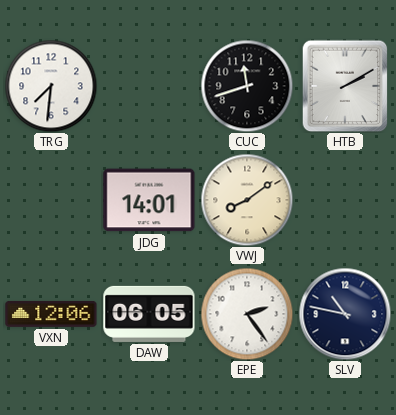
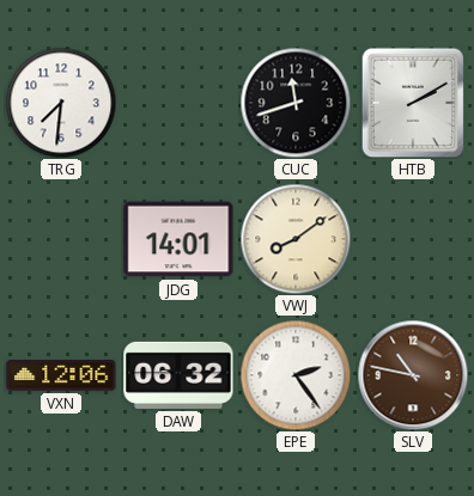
DAW: 06:05 -> 06:32
SLV dial: navy -> brown
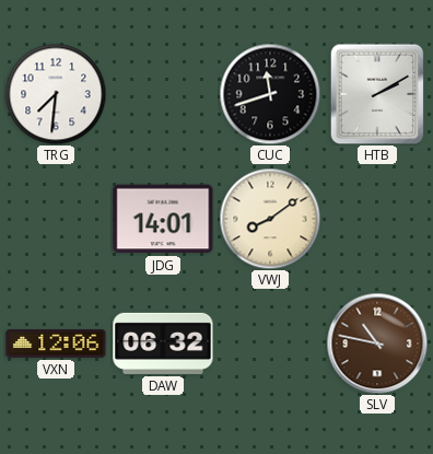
EPE: 2:24 -> none
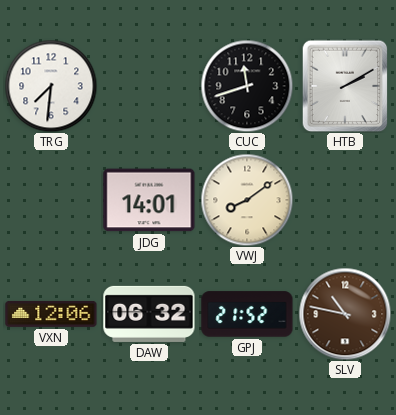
GPJ: none -> 21:52
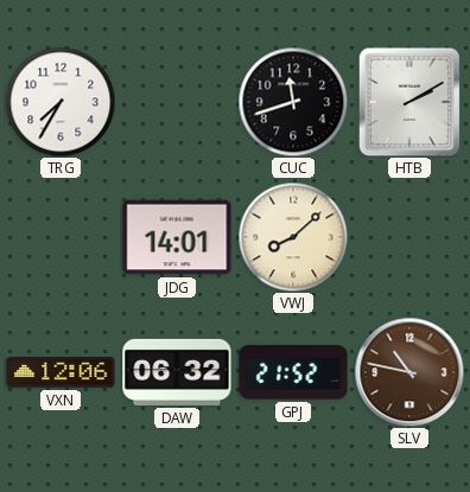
TRG: 7:31 -> 7:35
VWJ: 8:09 -> 8:08
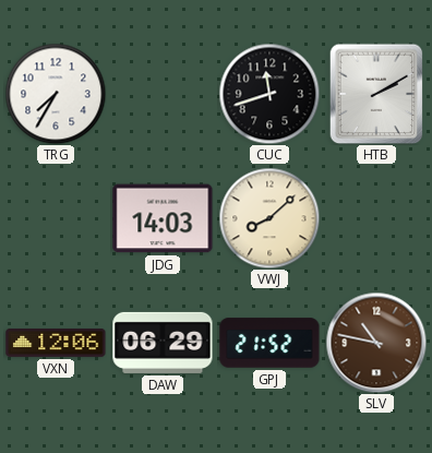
JDG: 14:01 -> 14:03
DAW: 06:32 -> 06:29
